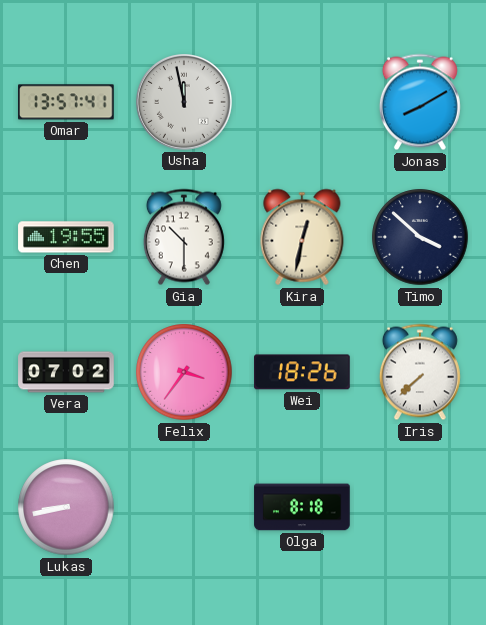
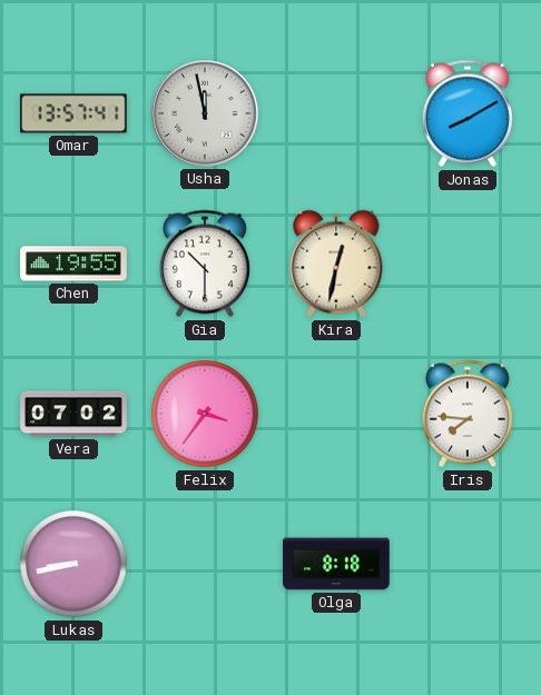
Timo: 3:52 -> none
Wei: 18:26 -> none
Iris: 7:38 -> 7:46
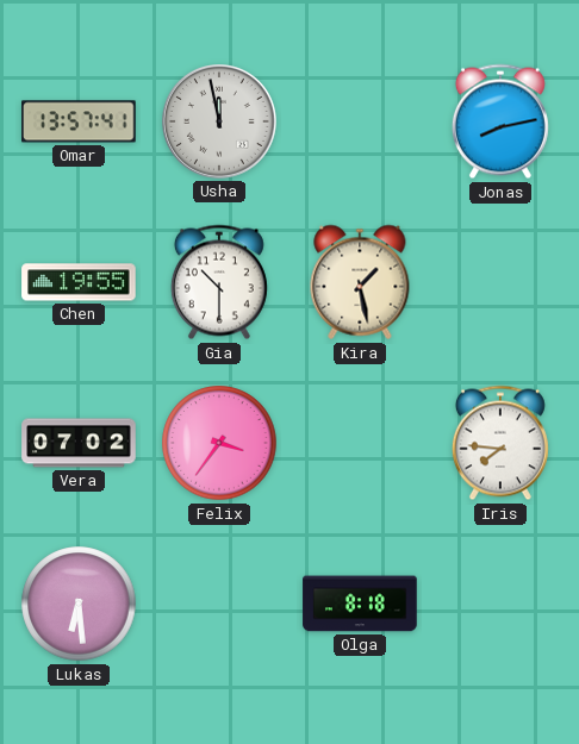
Jonas: 8:10 -> 8:13
Kira: 12:32 -> 1:28
Lukas: 8:43 -> 6:29
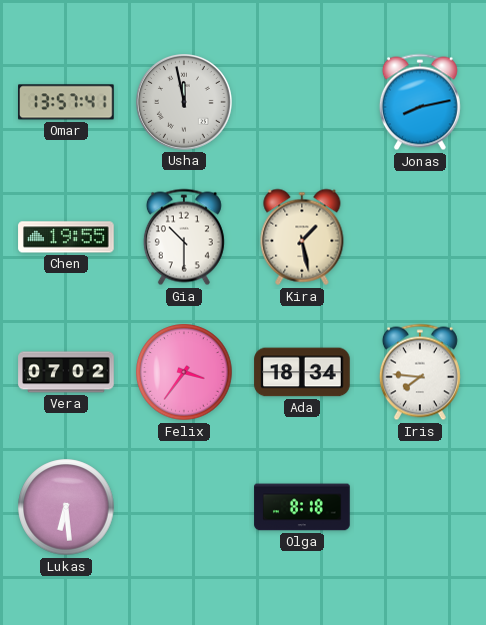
Ada: none -> 18:34
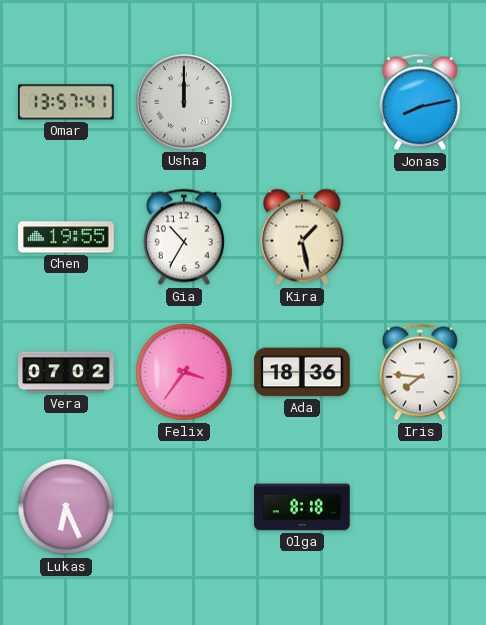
Usha: 11:58 -> 12:00
Gia: 10:30 -> 10:35
Ada: 18:34 -> 18:36
Lukas: 6:29 -> 6:26
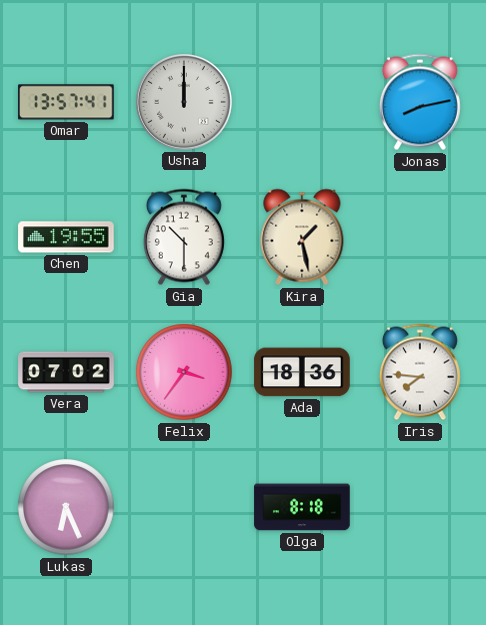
Gia: 10:35 -> 10:30
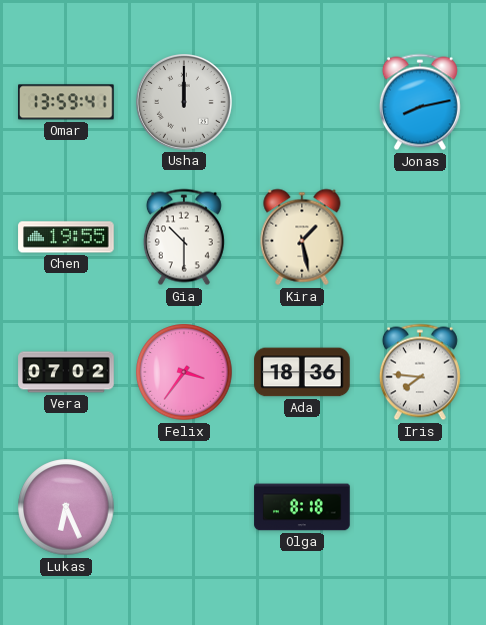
Omar: 13:57 -> 13:59
